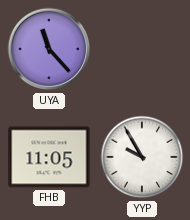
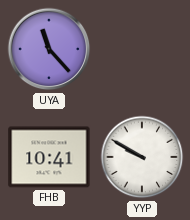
FHB: 11:05 -> 10:41
YYP: 9:55 -> 9:50
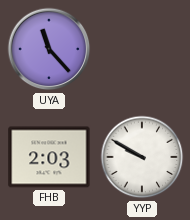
FHB: 10:41 -> 2:03
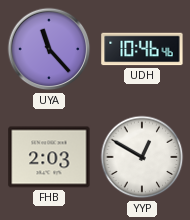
UDH: none -> 10:46
YYP: 9:50 -> 12:50
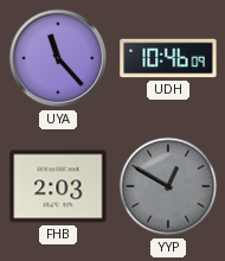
UDH: 10:46:46 -> 10:46:09
YYP dial: white -> grey
